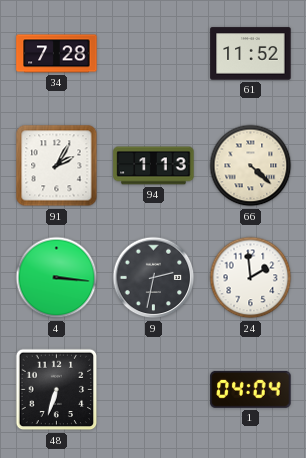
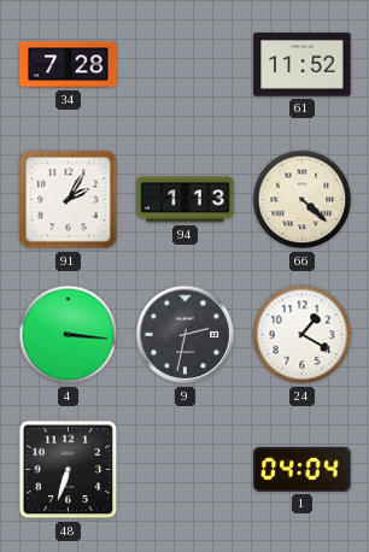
24: 1:59 -> 1:20
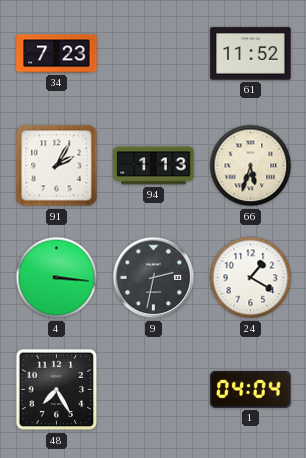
34: 7:28 -> 7:23
66: 4:22 -> 5:33
48: 6:33 -> 7:25
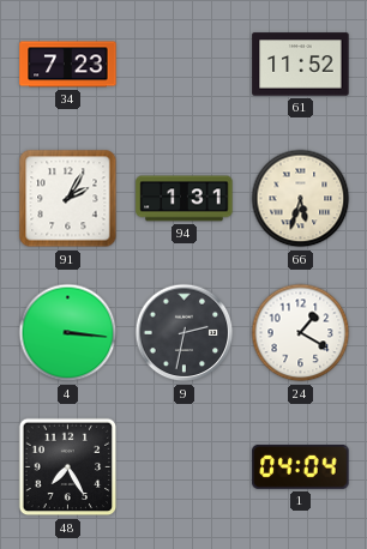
94: 1:13 -> 1:31
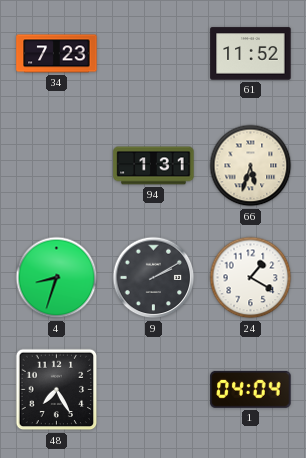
91: 2:05 -> none
4: 3:16 -> 8:33
9: 2:32 -> 2:10
